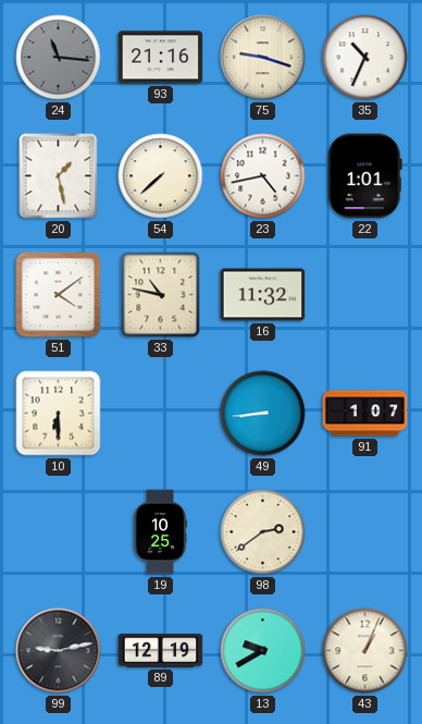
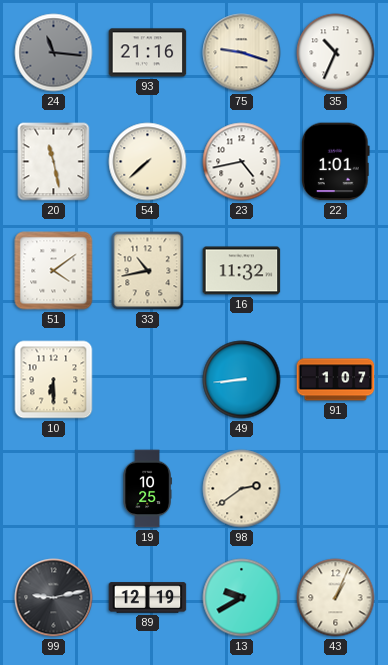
20: 1:28 -> 11:28
33: 10:47 -> 10:43
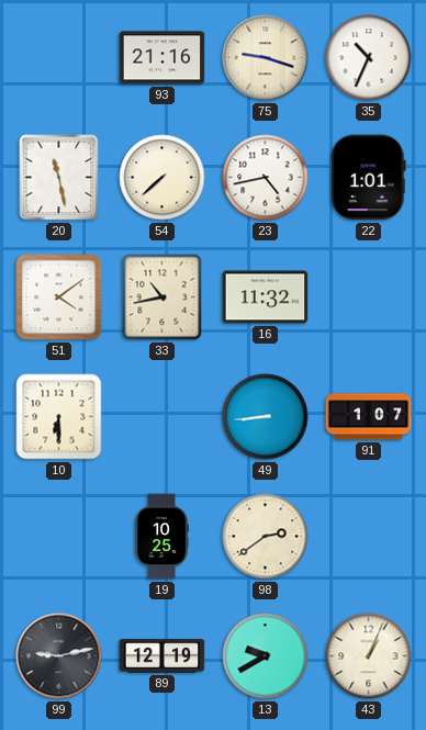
24: 11:16 -> none
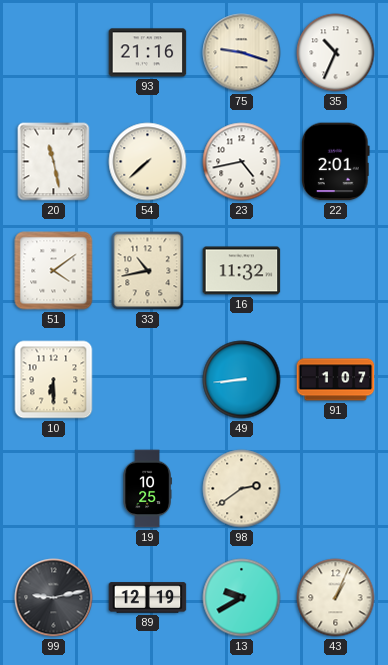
22: 1:01 -> 2:01
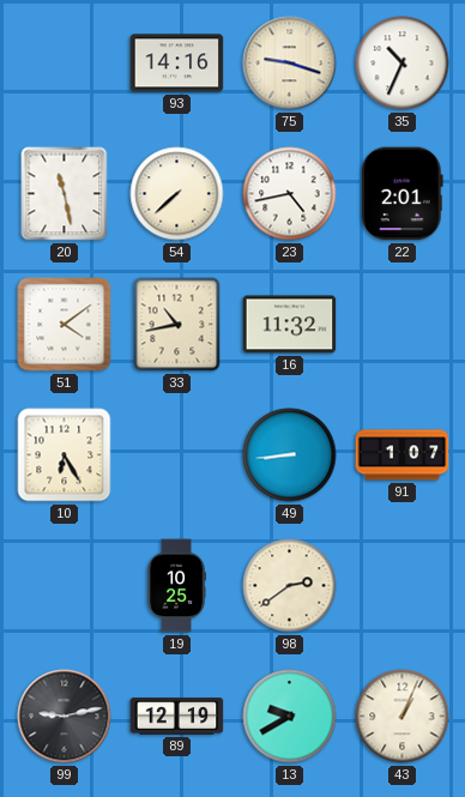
93: 21:16 -> 14:16
10: 6:30 -> 6:25
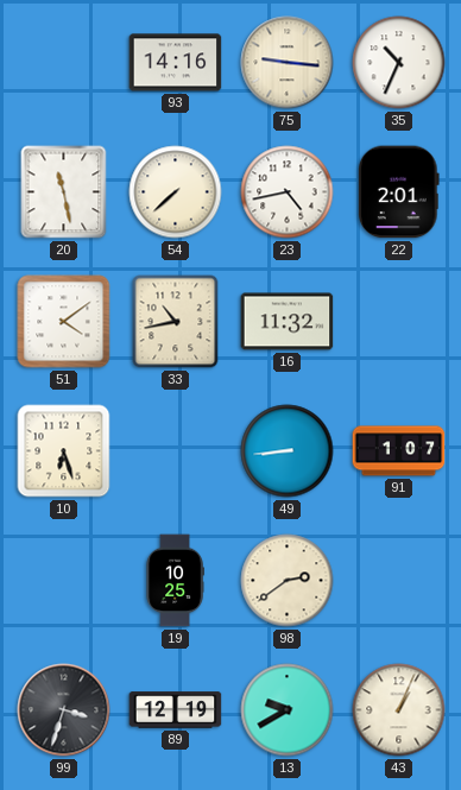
75: 9:18 -> 9:16
10: 6:25 -> 6:27
99: 9:13 -> 3:33
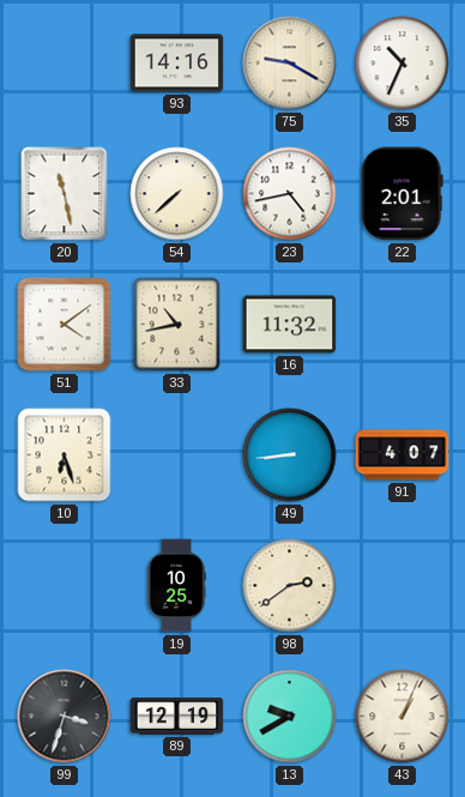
75: 9:16 -> 9:20
91: 1:07 -> 4:07
